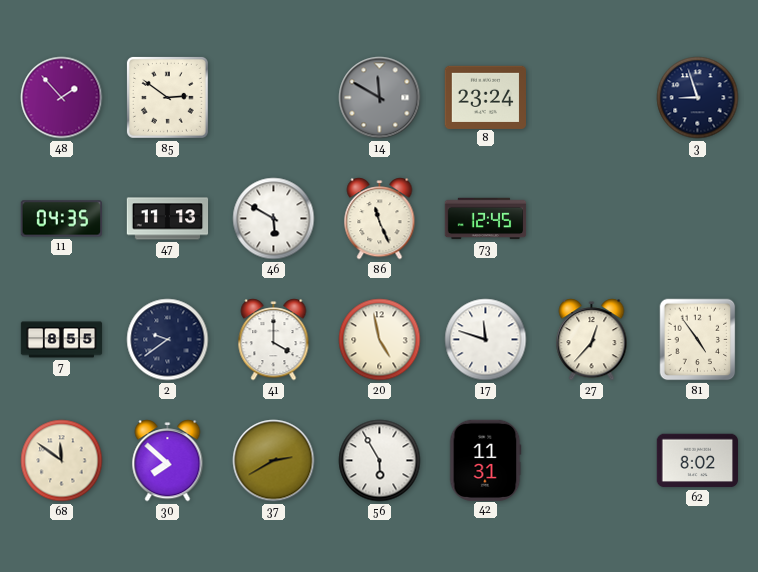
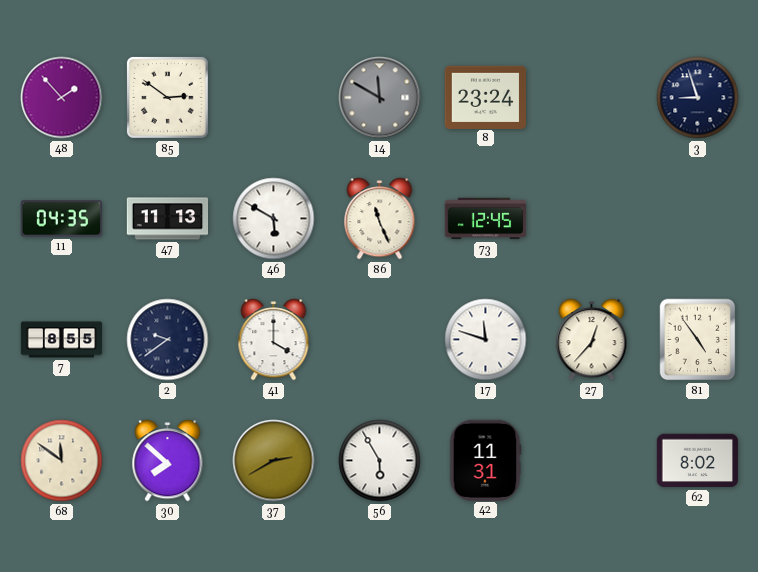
20: 4:58 -> none
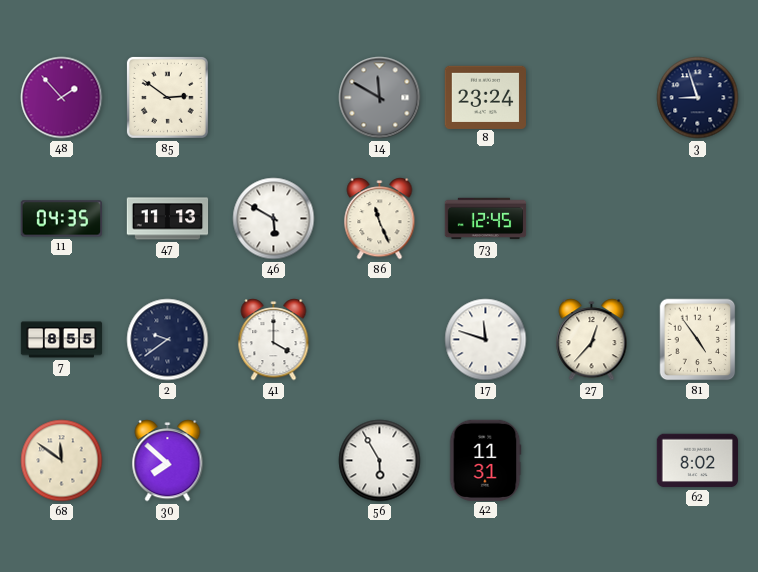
37: 2:40 -> none
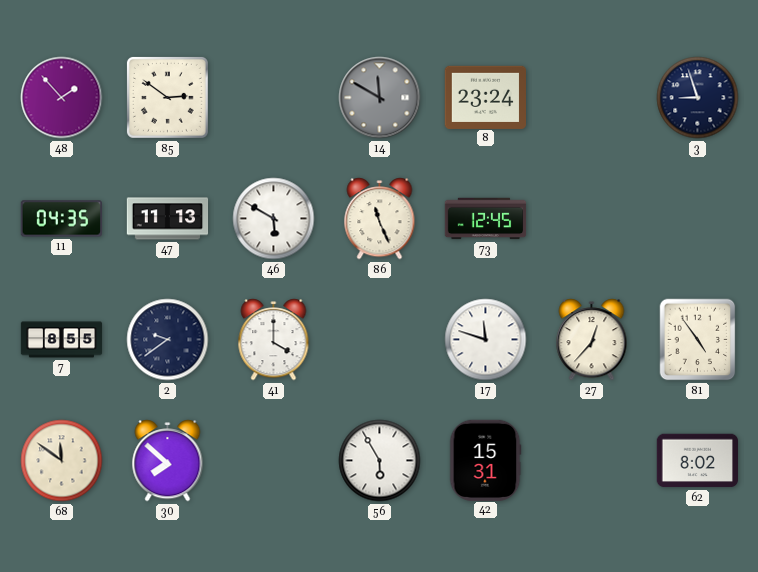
42: 11:31 -> 15:31
